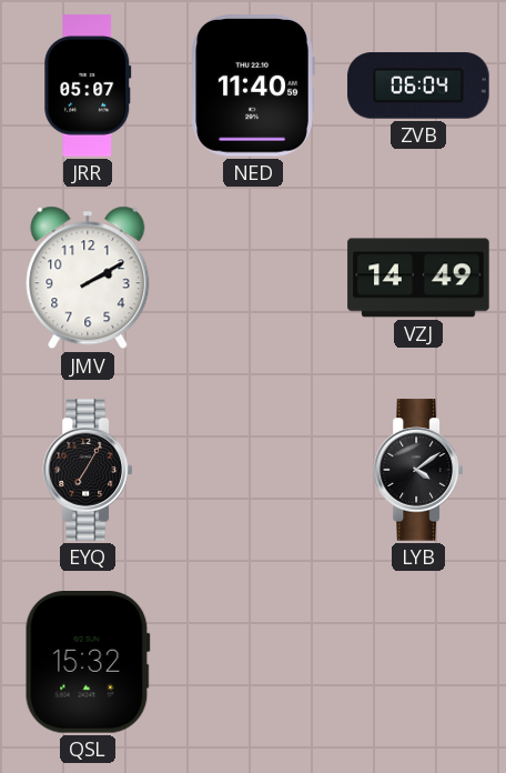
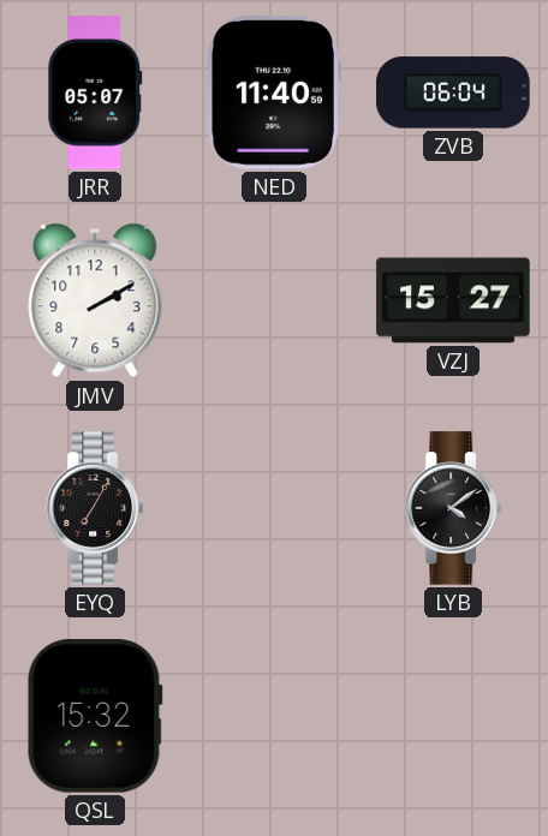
VZJ: 14:49 -> 15:27
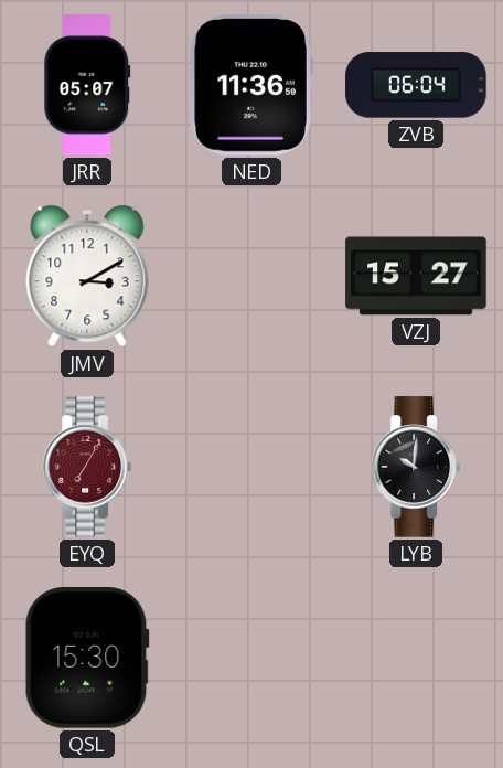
NED: 11:40 -> 11:36
JMV: 2:10 -> 3:10
EYQ dial: black -> burgundy
LYB: 4:09 -> 10:01
QSL: 15:32 -> 15:30
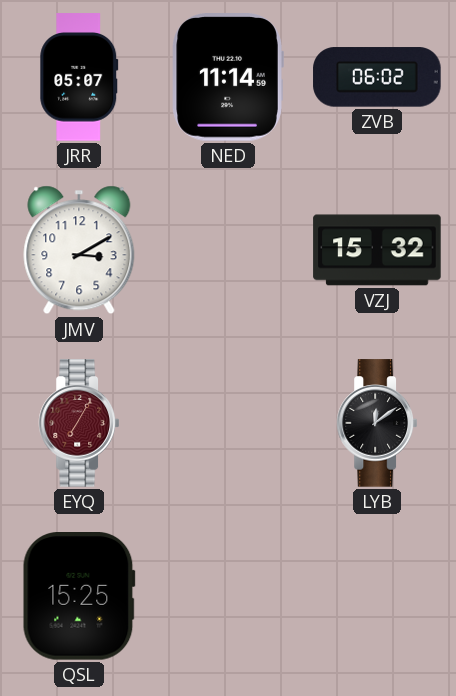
NED: 11:36 -> 11:14
ZVB: 06:04 -> 06:02
VZJ: 15:27 -> 15:32
LYB: 10:01 -> 12:09
QSL: 15:30 -> 15:25
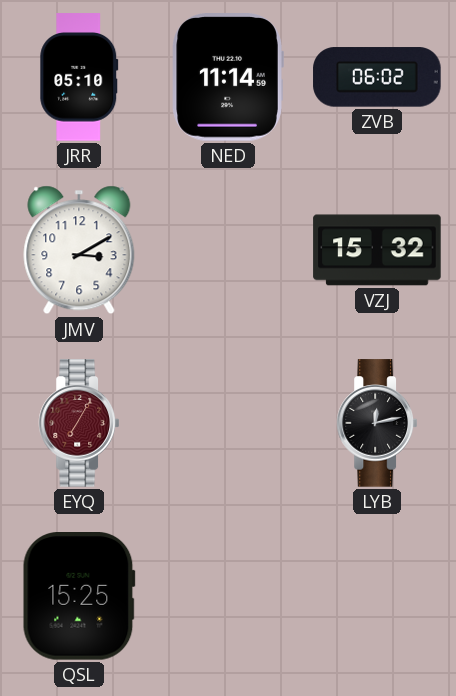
JRR: 05:07 -> 05:10
LYB: 12:09 -> 12:13
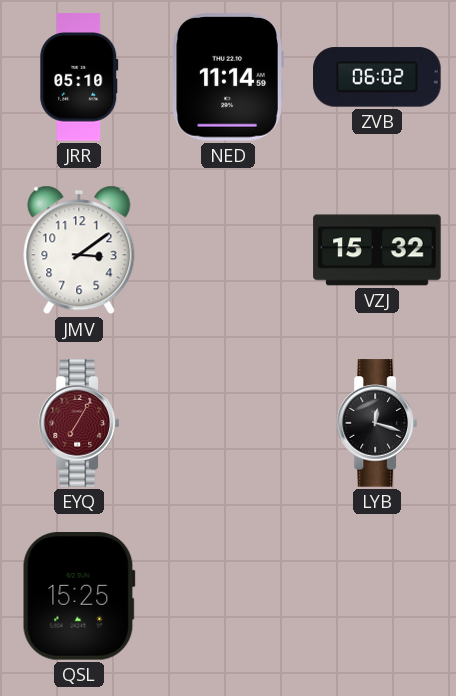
JMV: 3:10 -> 3:09
LYB: 12:13 -> 12:18
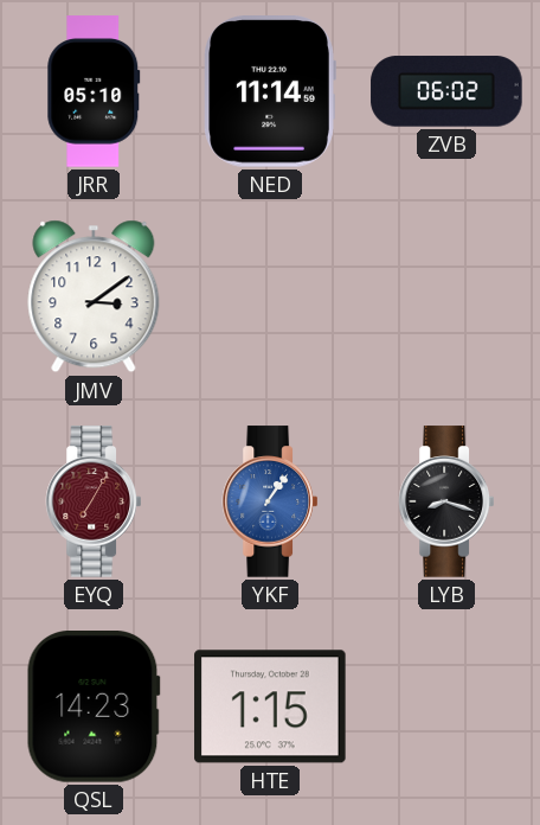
VZJ: 15:32 -> none
YKF: none -> 1:06
LYB: 12:18 -> 8:18
QSL: 15:25 -> 14:23
HTE: none -> 1:15
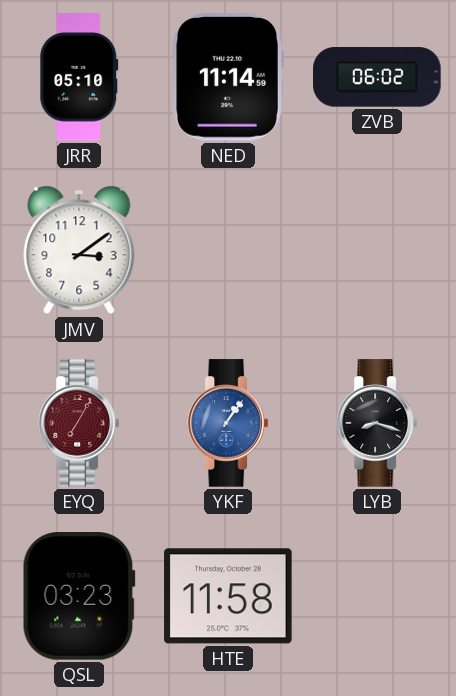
QSL: 14:23 -> 03:23
HTE: 1:15 -> 11:58
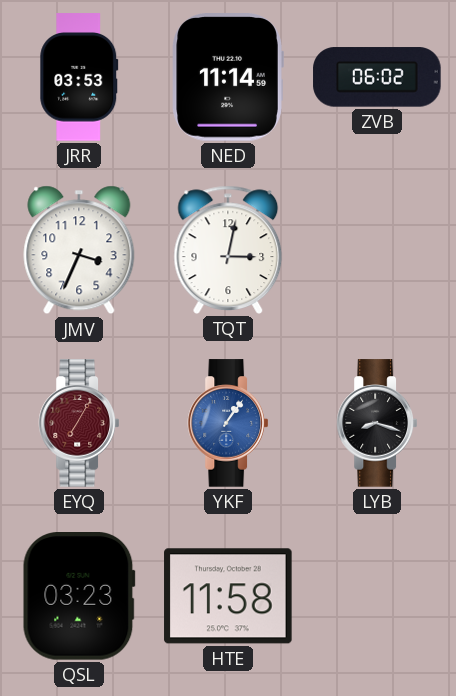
JRR: 05:10 -> 03:53
JMV: 3:09 -> 3:34
TQT: none -> 3:02
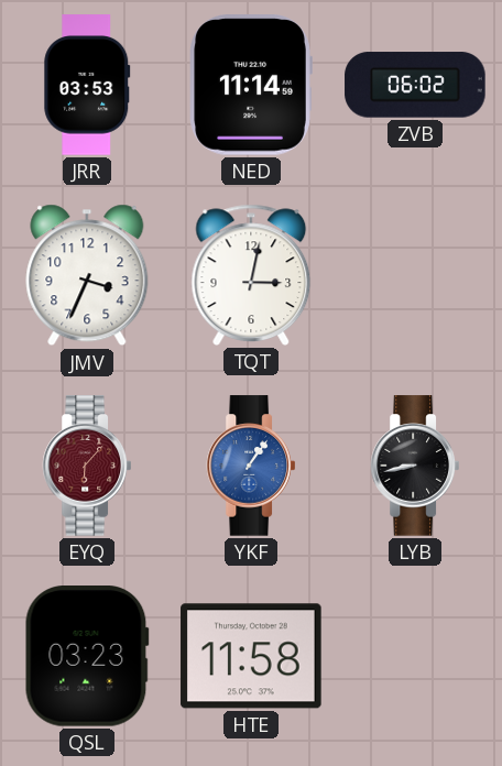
EYQ: 7:05 -> 6:07
LYB: 8:18 -> 8:43
